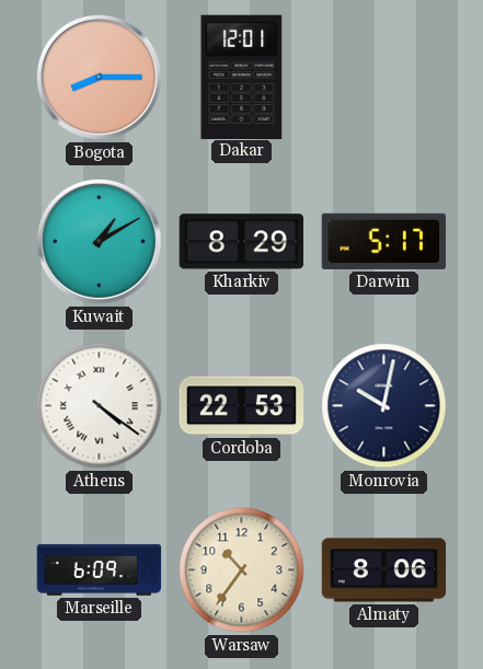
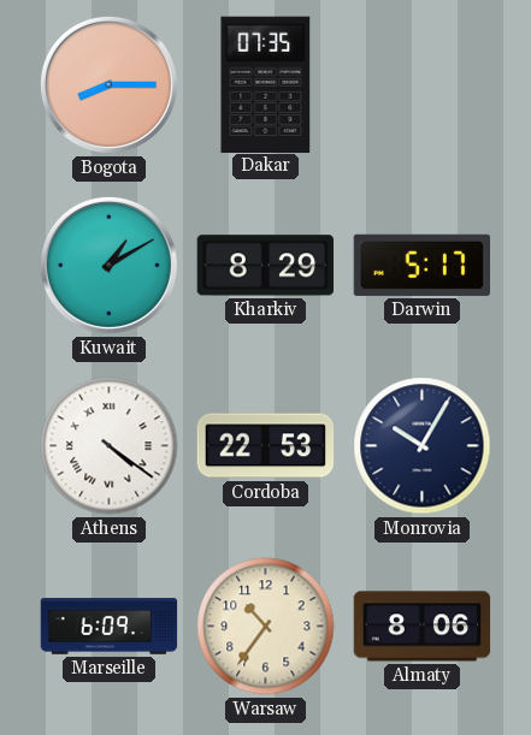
Dakar: 12:01 -> 07:35
Monrovia: 10:02 -> 10:05
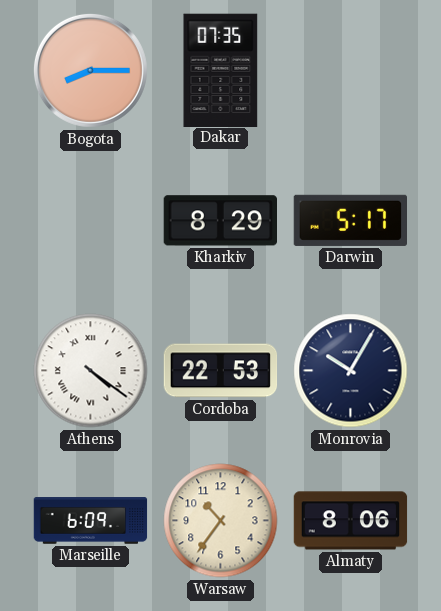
Kuwait: 1:10 -> none
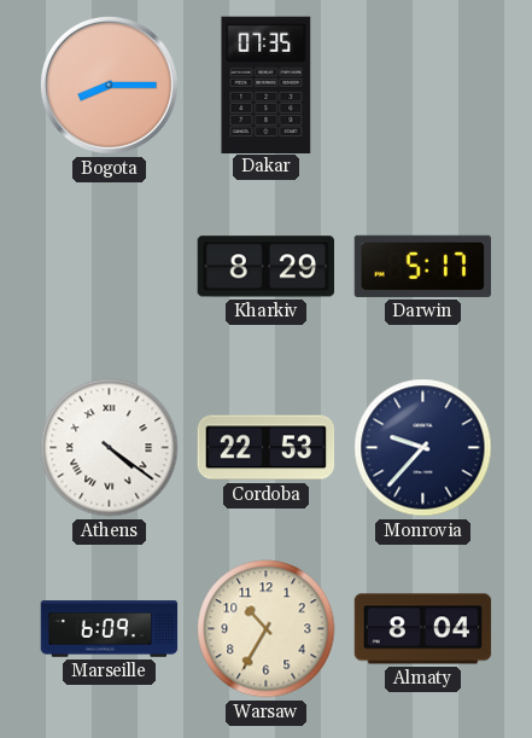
Monrovia: 10:05 -> 9:37
Warsaw: 10:36 -> 10:35
Almaty: 8:06 -> 8:04
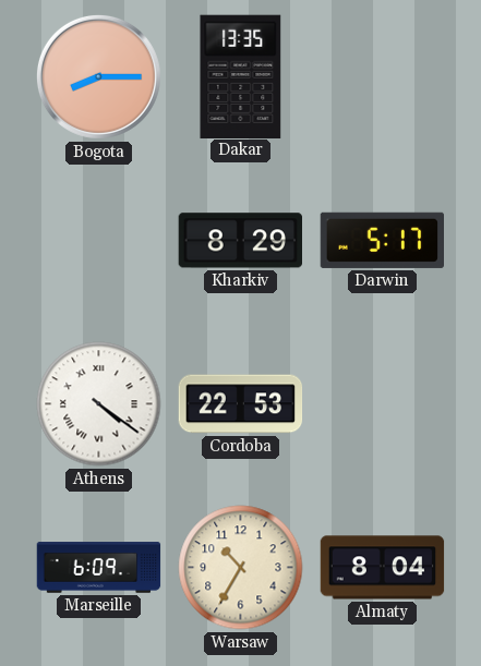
Dakar: 07:35 -> 13:35
Monrovia: 9:37 -> none
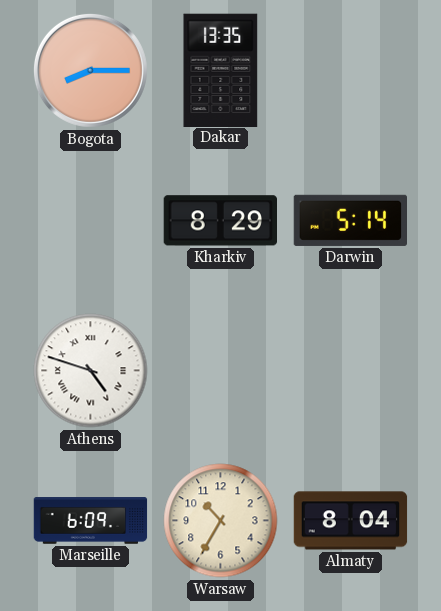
Darwin: 5:17 -> 5:14
Athens: 4:21 -> 4:48
Cordoba: 22:53 -> none
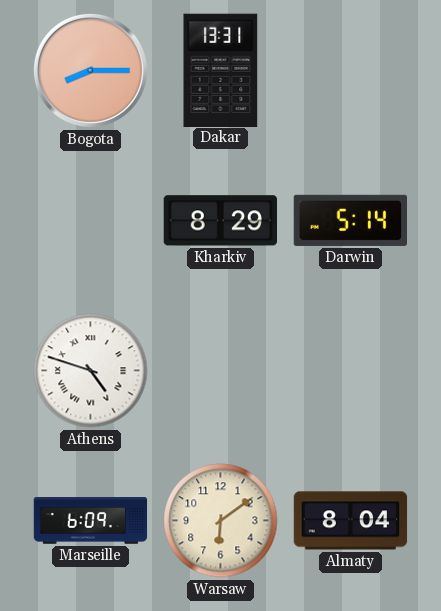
Dakar: 13:35 -> 13:31
Warsaw: 10:35 -> 6:09
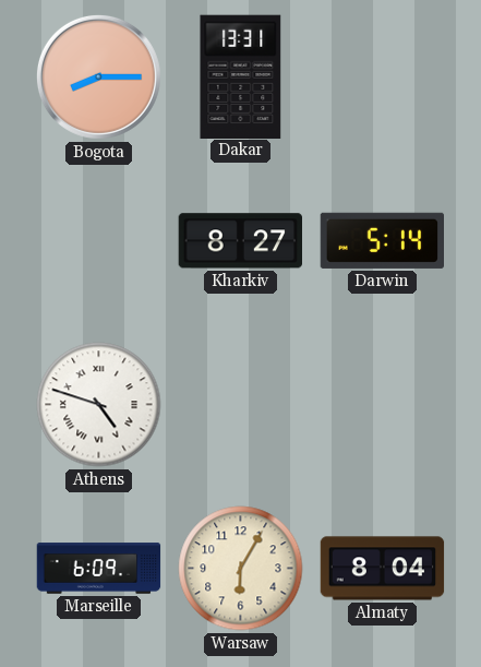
Kharkiv: 8:29 -> 8:27
Warsaw: 6:09 -> 6:05
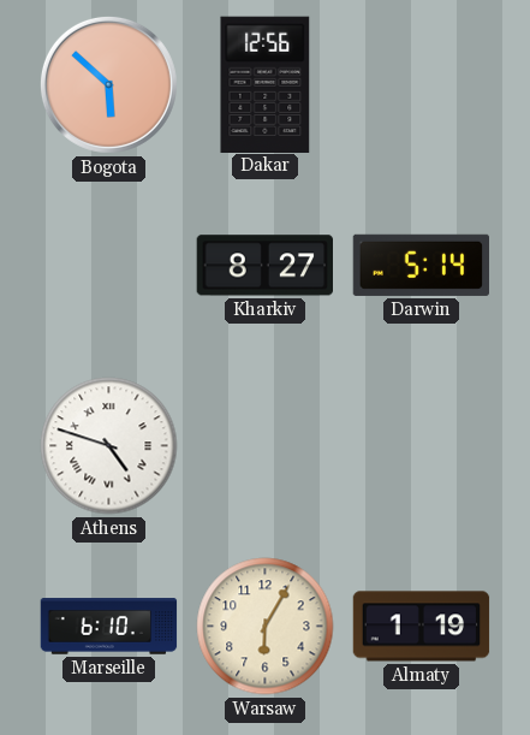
Bogota: 8:15 -> 5:52
Dakar: 13:31 -> 12:56
Marseille: 6:09 -> 6:10
Almaty: 8:04 -> 1:19
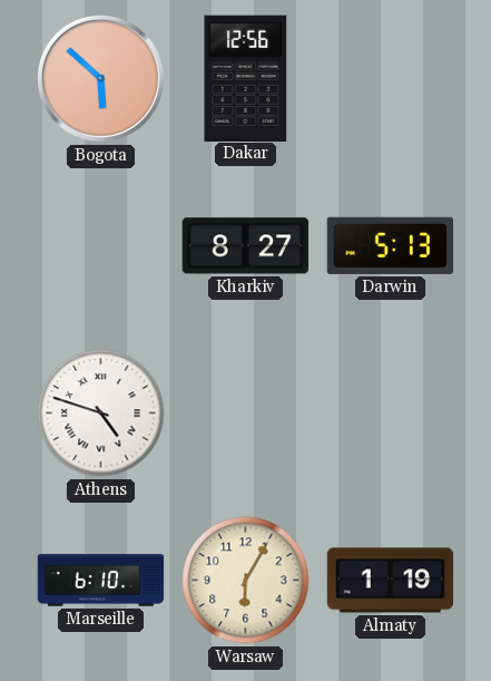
Darwin: 5:14 -> 5:13
